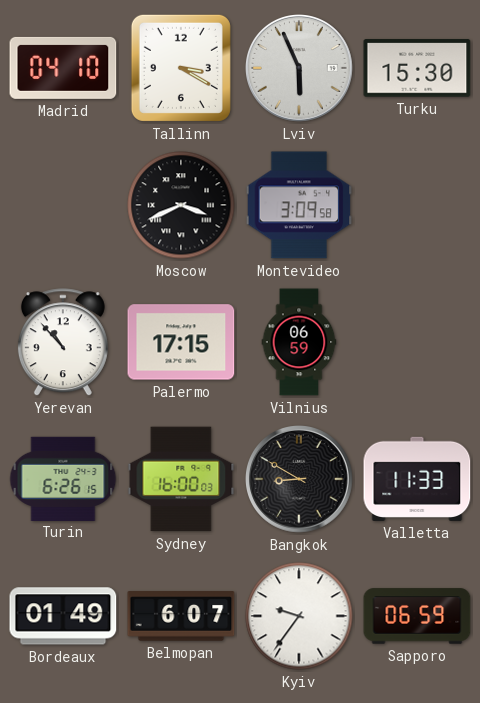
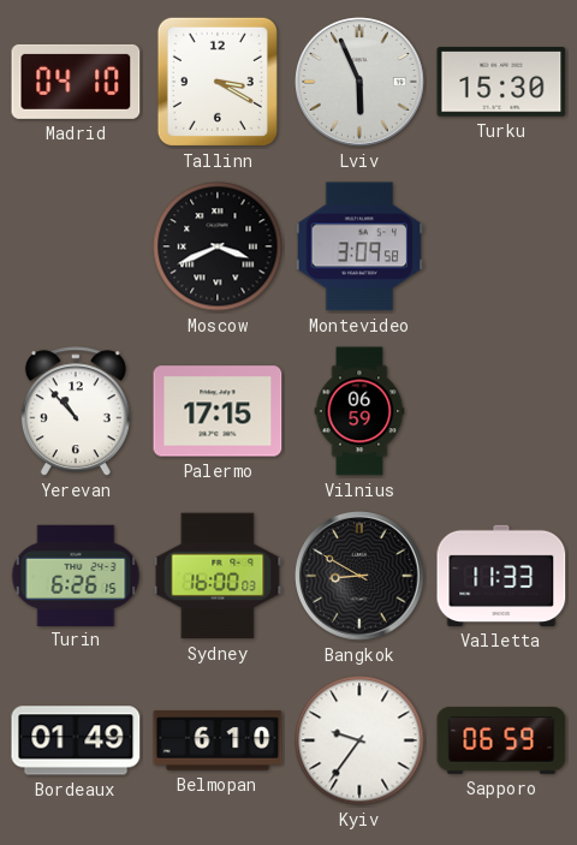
Belmopan: 6:07 -> 6:10
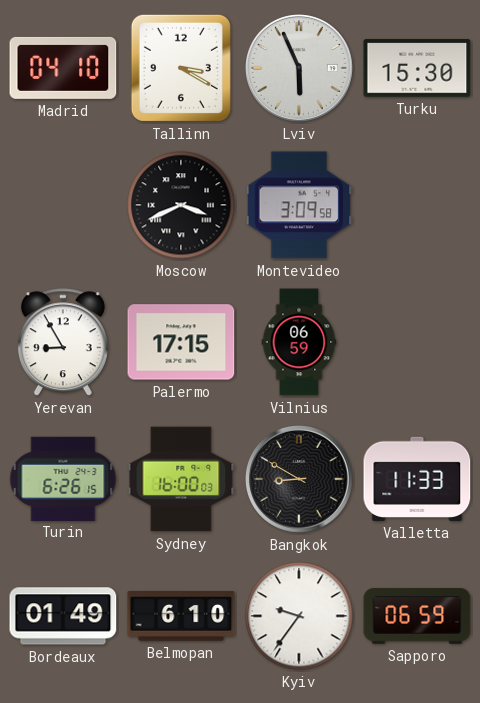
Yerevan: 10:53 -> 8:55
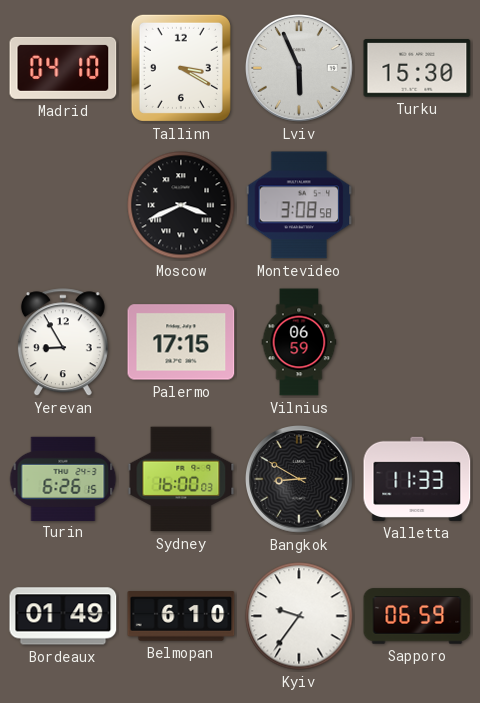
Montevideo: 3:09 -> 3:08
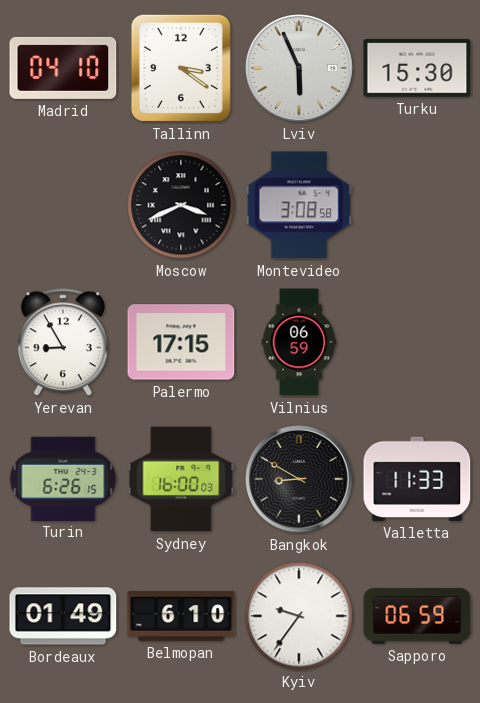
Tallinn: 3:20 -> 3:21
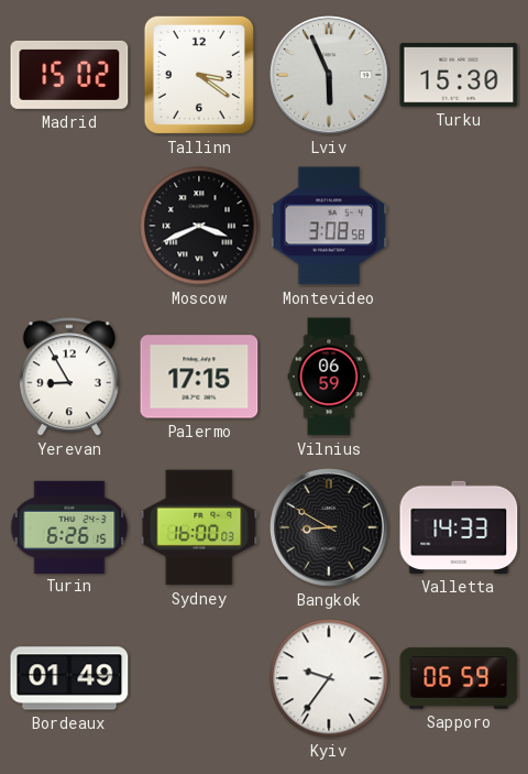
Madrid: 04:10 -> 15:02
Valletta: 11:33 -> 14:33
Belmopan: 6:10 -> none
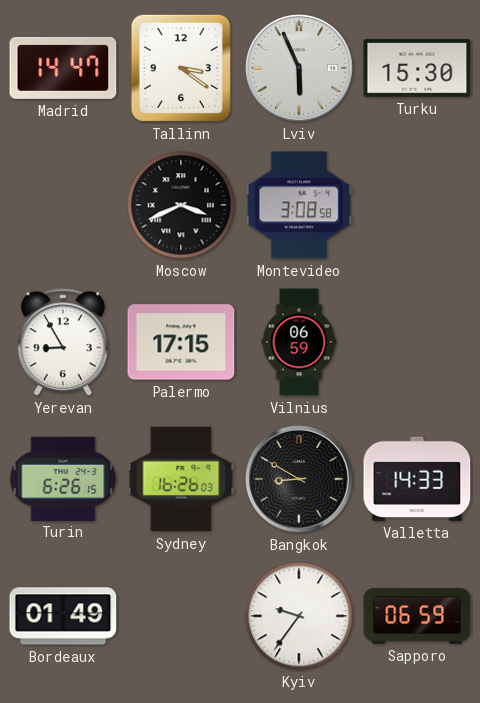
Madrid: 15:02 -> 14:47
Sydney: 16:00 -> 16:26
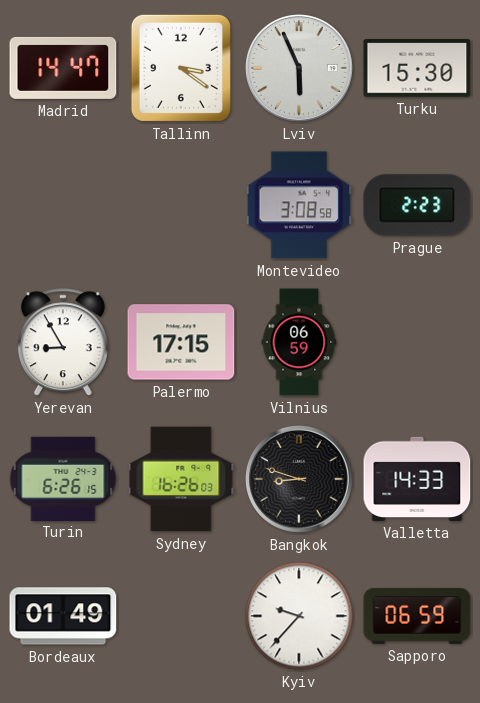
Moscow: 3:41 -> none
Prague: none -> 2:23
Bangkok: 8:50 -> 8:48
Kyiv: 9:36 -> 9:37
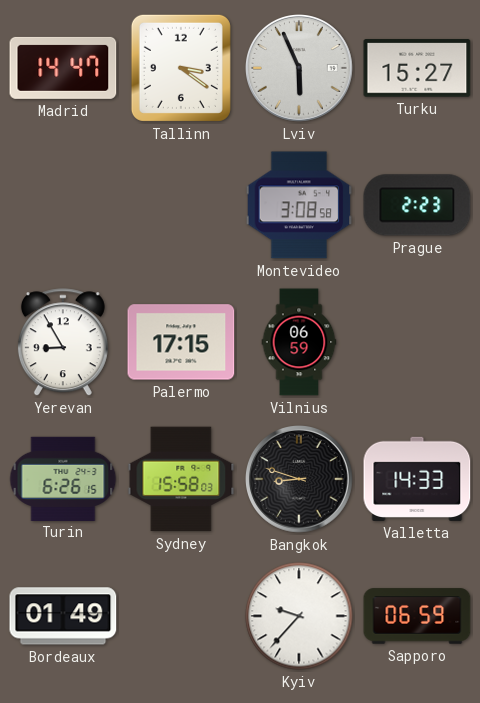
Turku: 15:30 -> 15:27
Sydney: 16:26 -> 15:58
